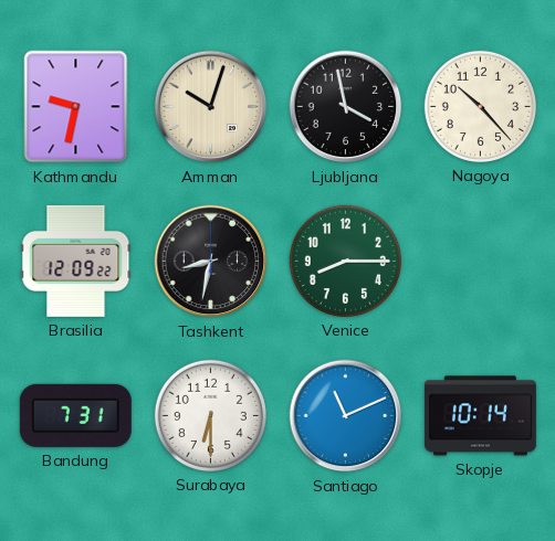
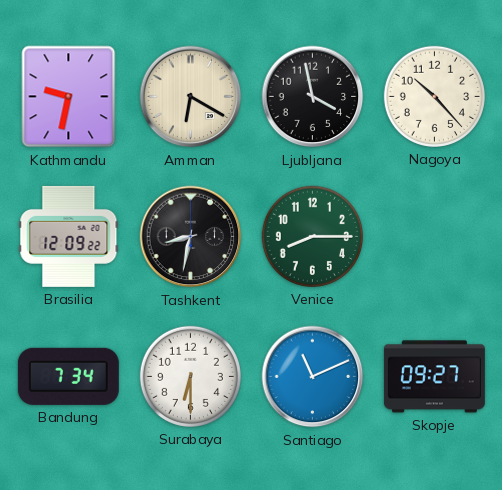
Amman: 10:03 -> 6:20
Bandung: 7:31 -> 7:34
Skopje: 10:14 -> 09:27
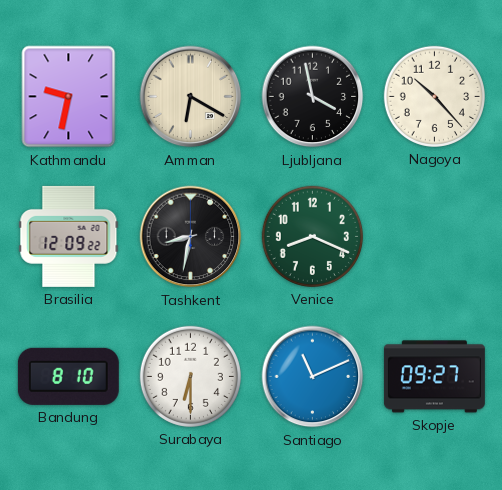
Venice: 8:15 -> 8:19
Bandung: 7:34 -> 8:10
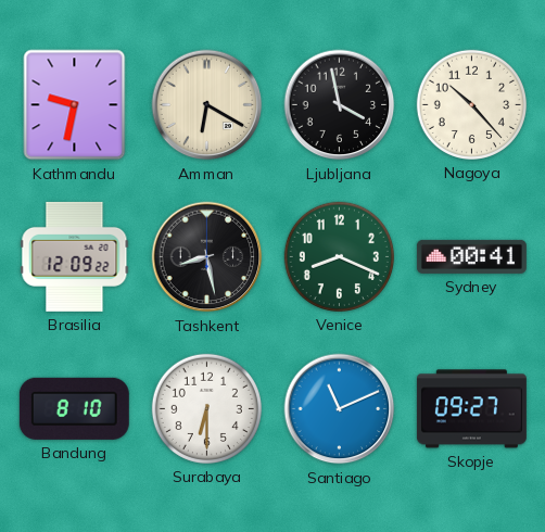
Tashkent: 8:32 -> 8:28
Sydney: none -> 00:41
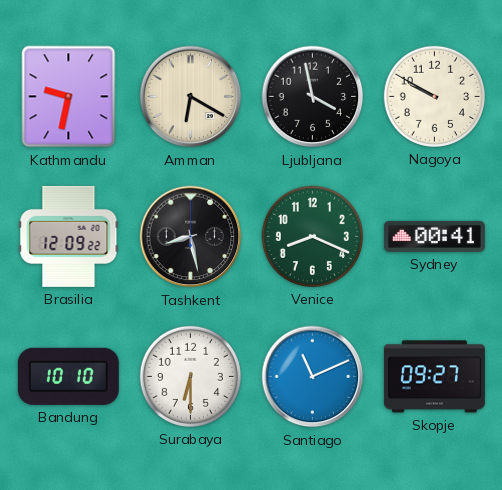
Nagoya: 10:23 -> 9:50
Bandung: 8:10 -> 10:10
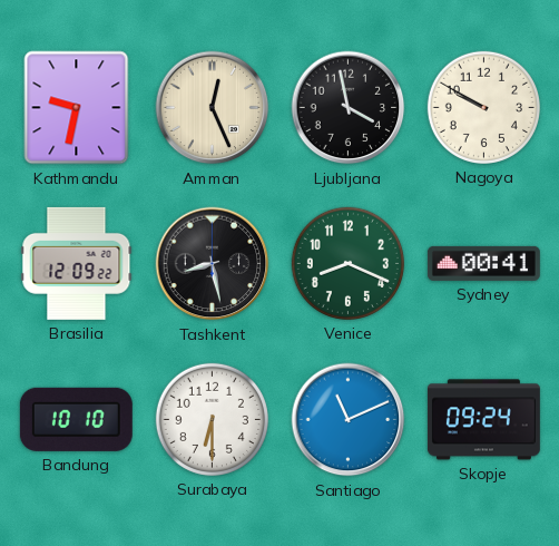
Amman: 6:20 -> 12:26
Skopje: 09:27 -> 09:24
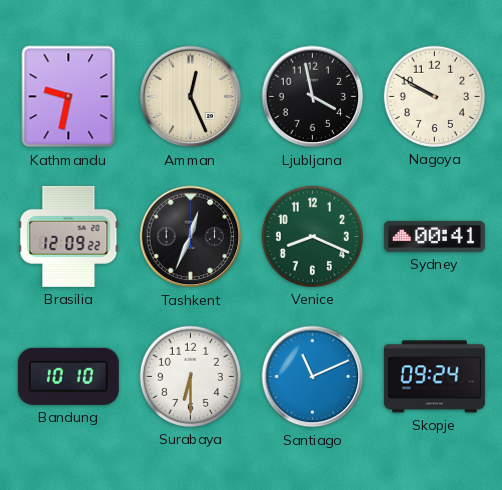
Tashkent: 8:28 -> 12:34
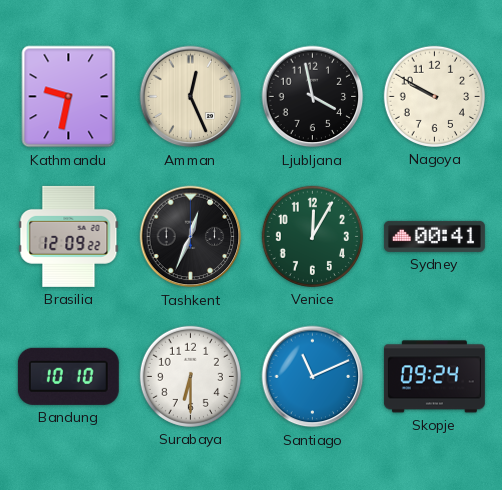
Venice: 8:19 -> 12:05
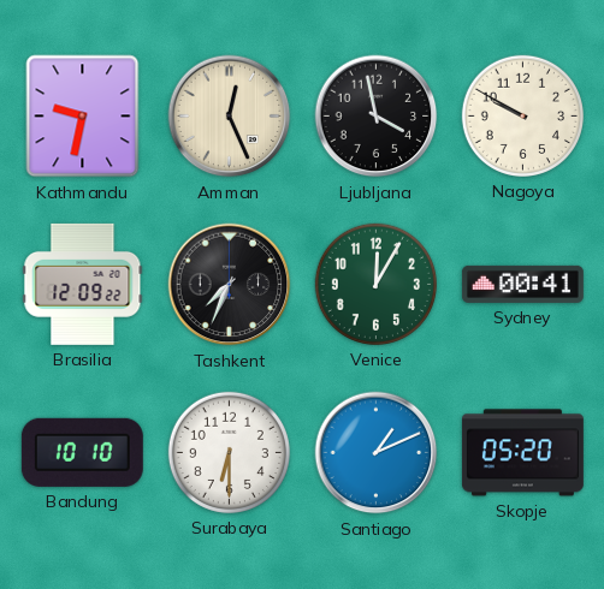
Tashkent: 12:34 -> 7:34
Santiago: 11:11 -> 1:11
Skopje: 09:24 -> 05:20
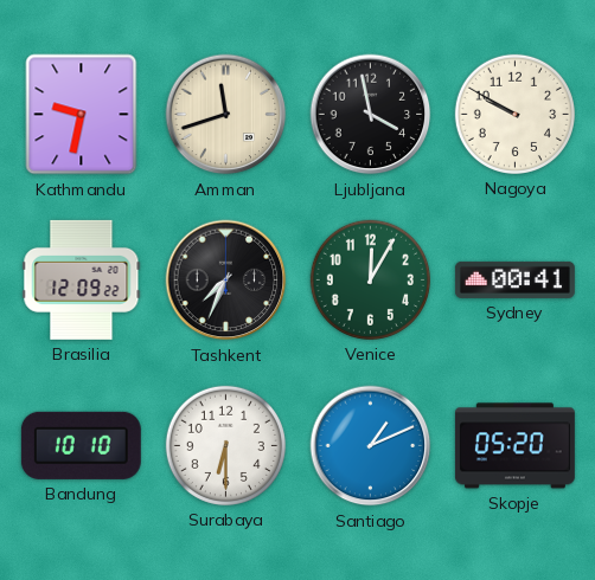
Amman: 12:26 -> 11:42
